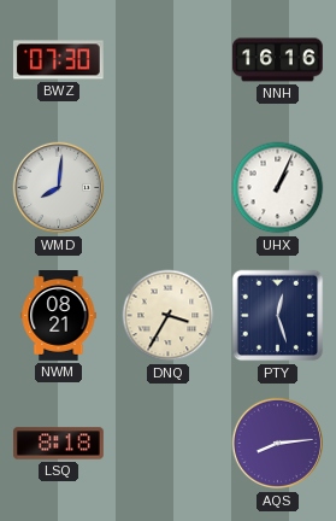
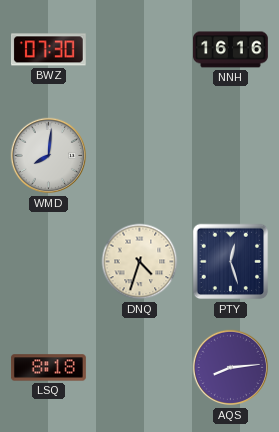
UHX: 1:04 -> none
NWM: 08:21 -> none
DNQ: 3:35 -> 4:33
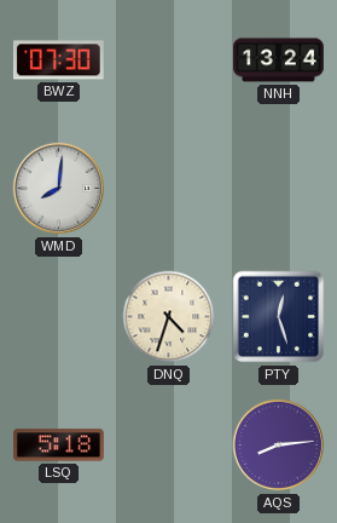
NNH: 16:16 -> 13:24
LSQ: 8:18 -> 5:18
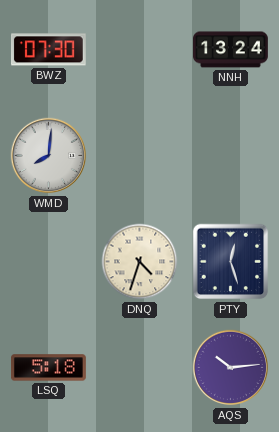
AQS: 8:14 -> 10:14
